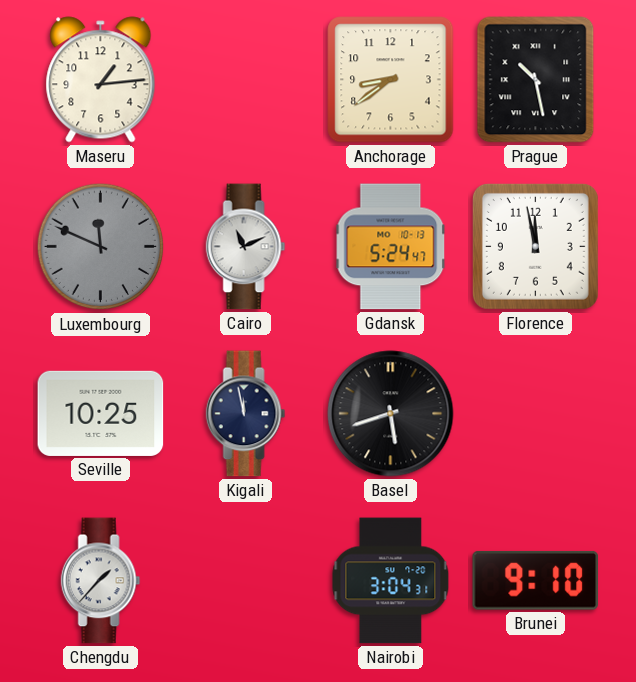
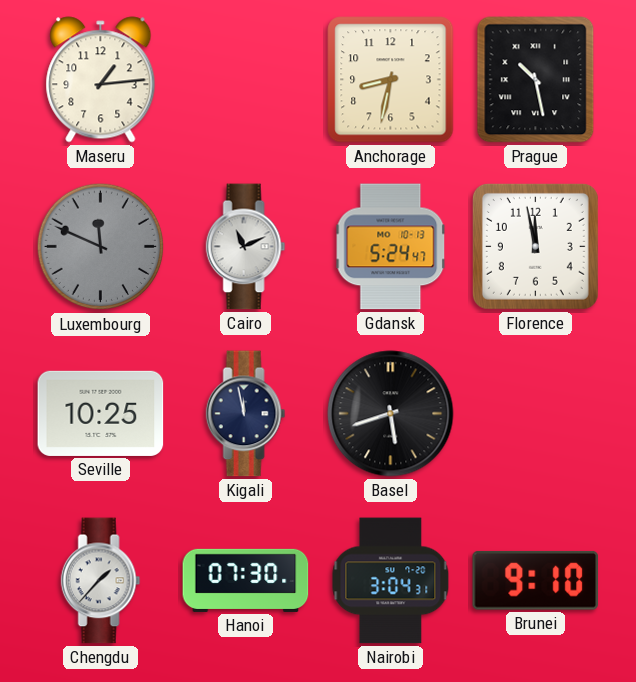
Anchorage: 8:39 -> 8:32
Hanoi: none -> 07:30
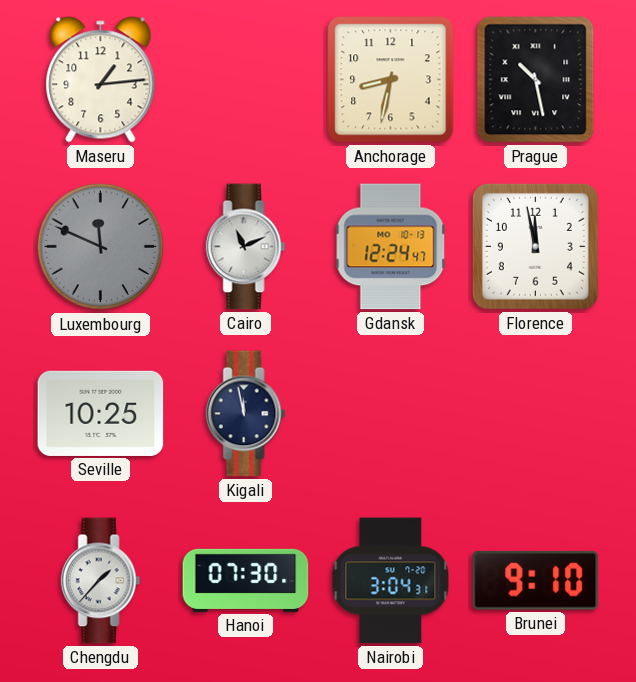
Gdansk: 5:24 -> 12:24
Basel: 5:42 -> none
